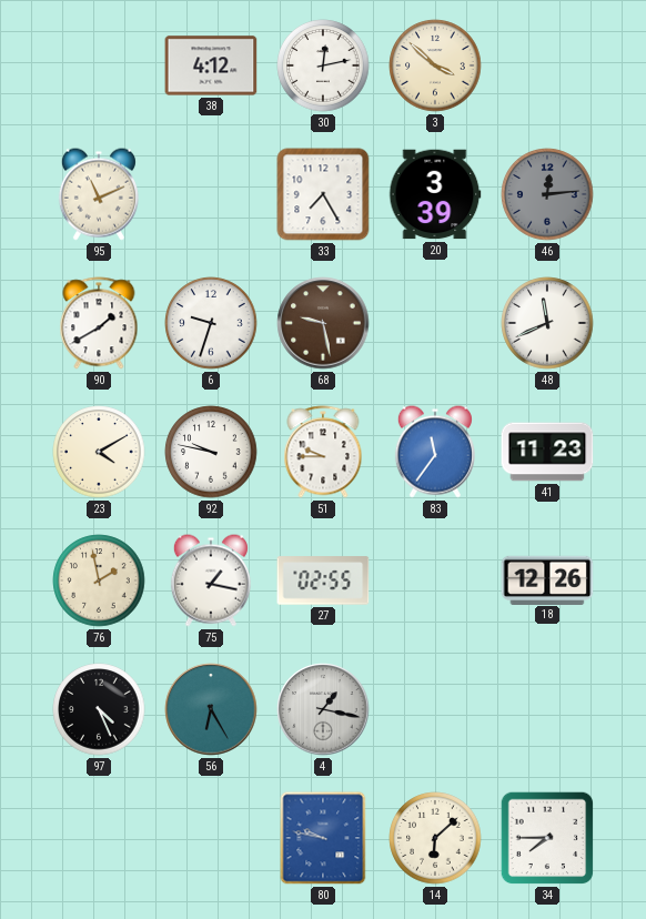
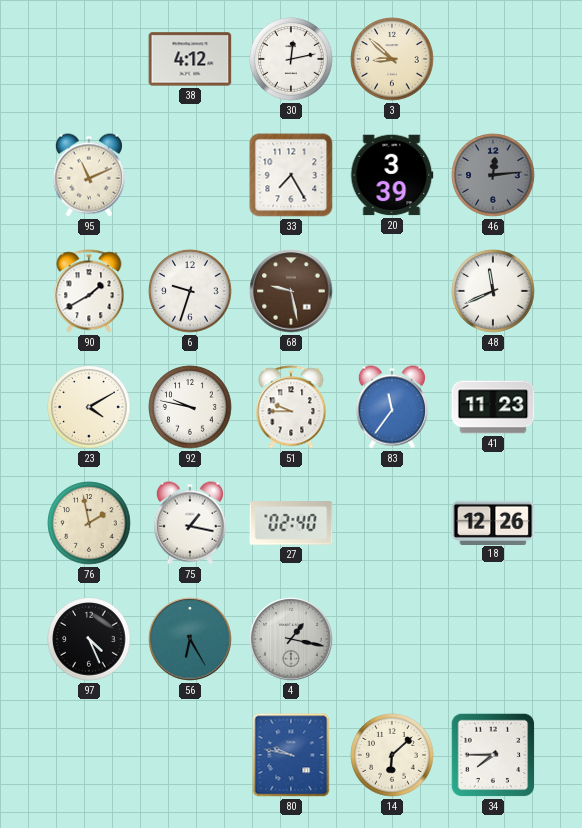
3: 3:52 -> 8:52
27: 02:55 -> 02:40
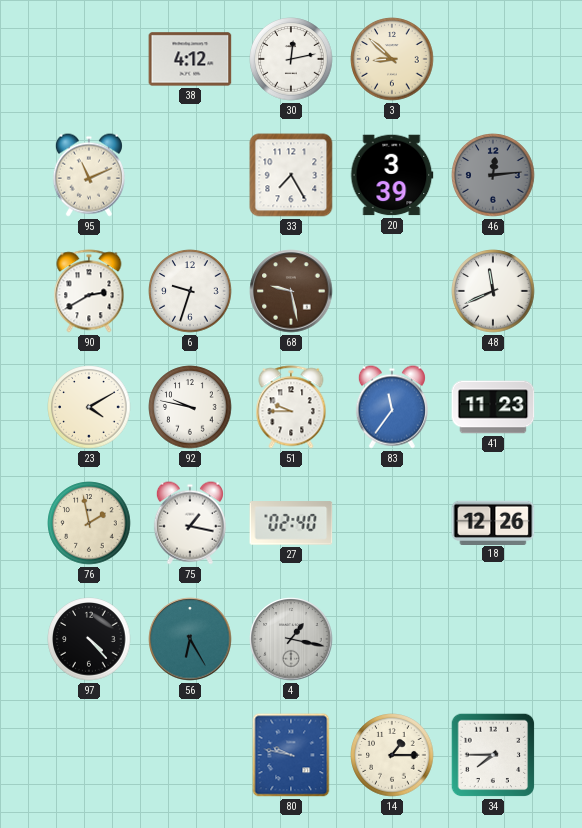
90: 1:40 -> 2:40
97: 4:26 -> 4:23
14: 6:08 -> 1:15
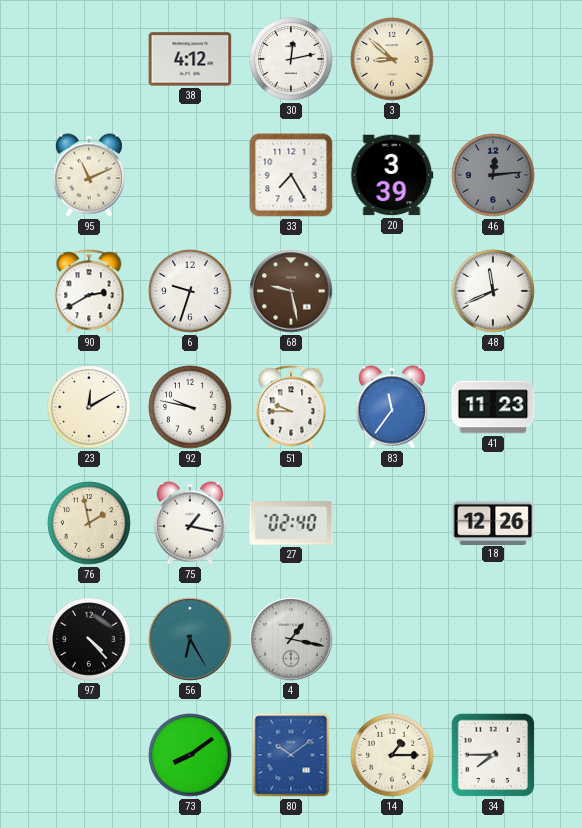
23: 4:10 -> 12:10
73: none -> 8:09
80: 9:47 -> 10:09
